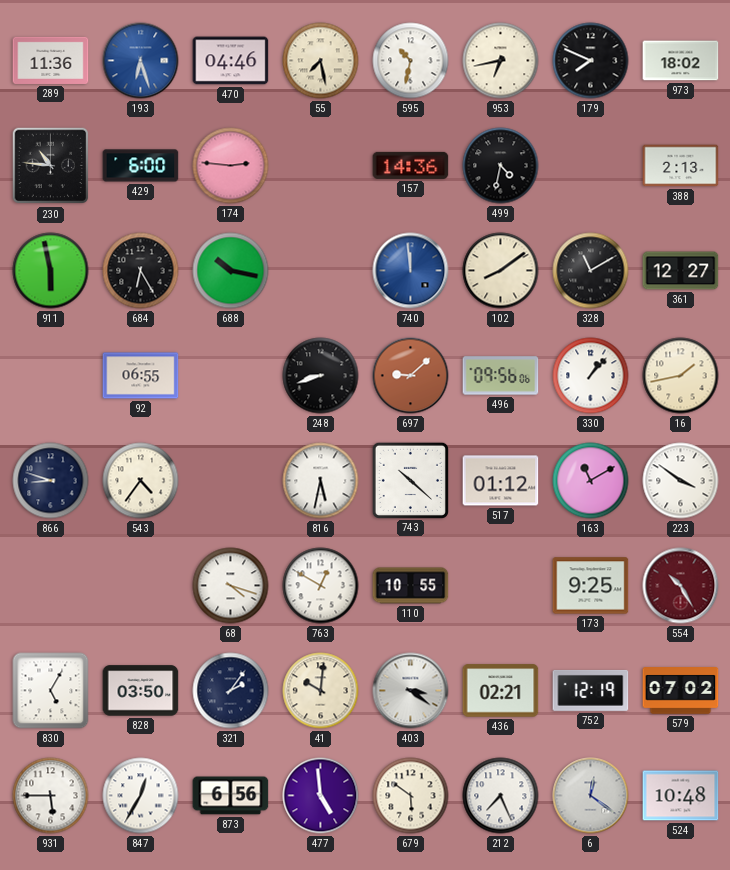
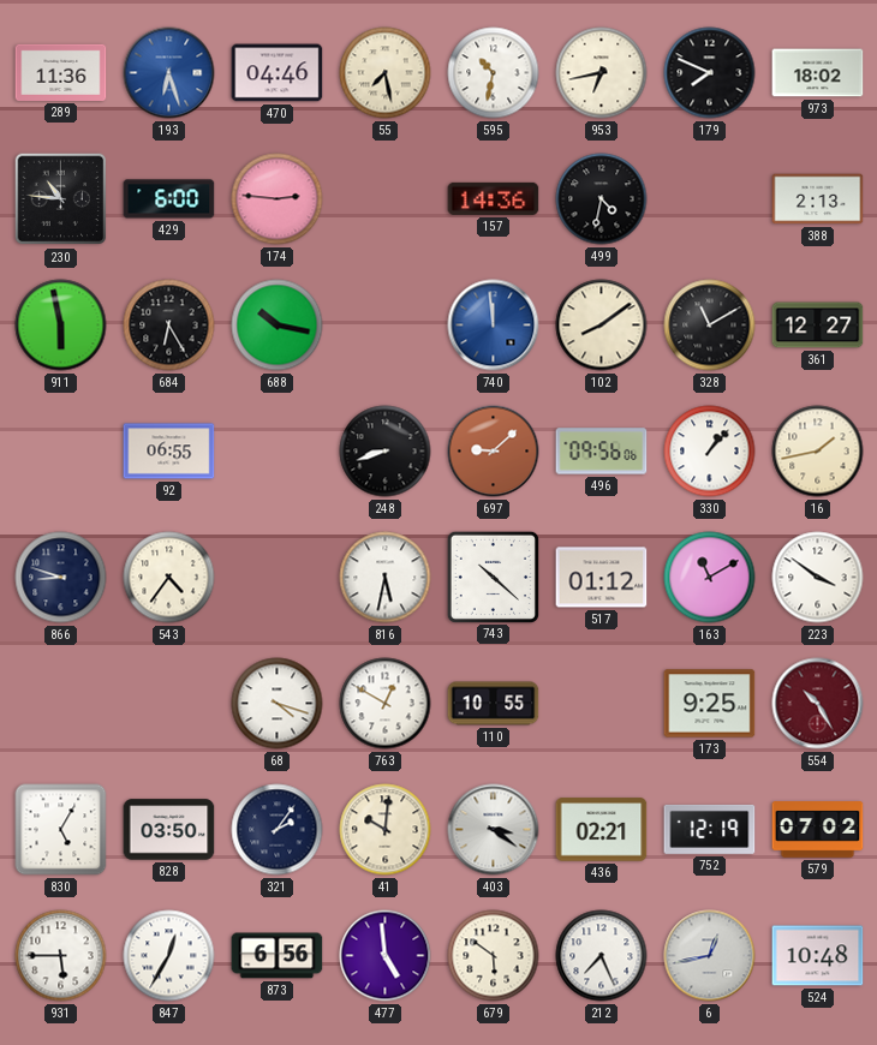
6: 12:21 -> 12:43
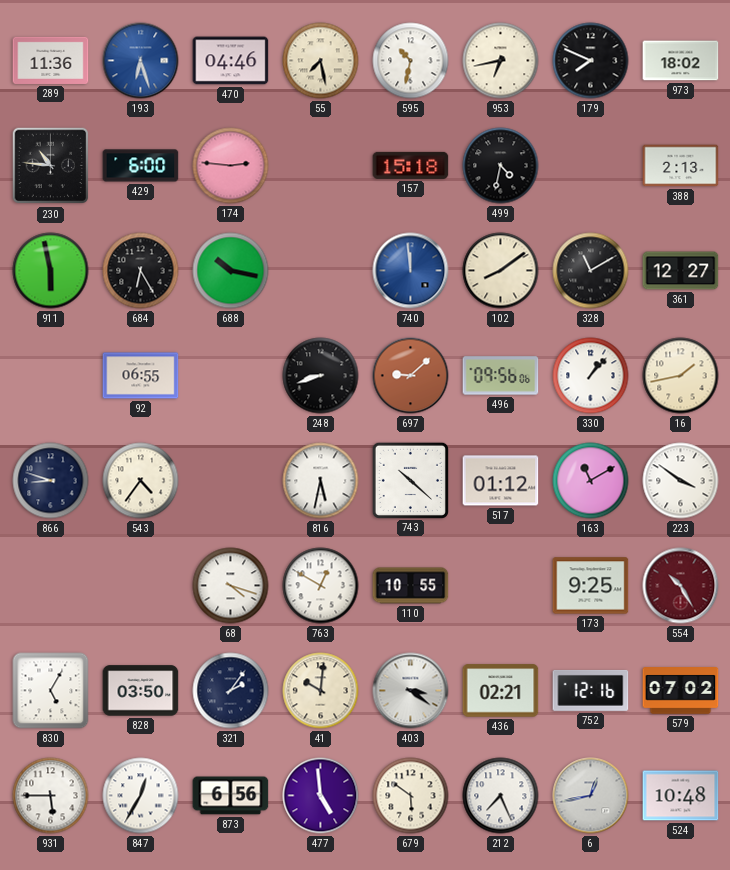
157: 14:36 -> 15:18
752: 12:19 -> 12:16
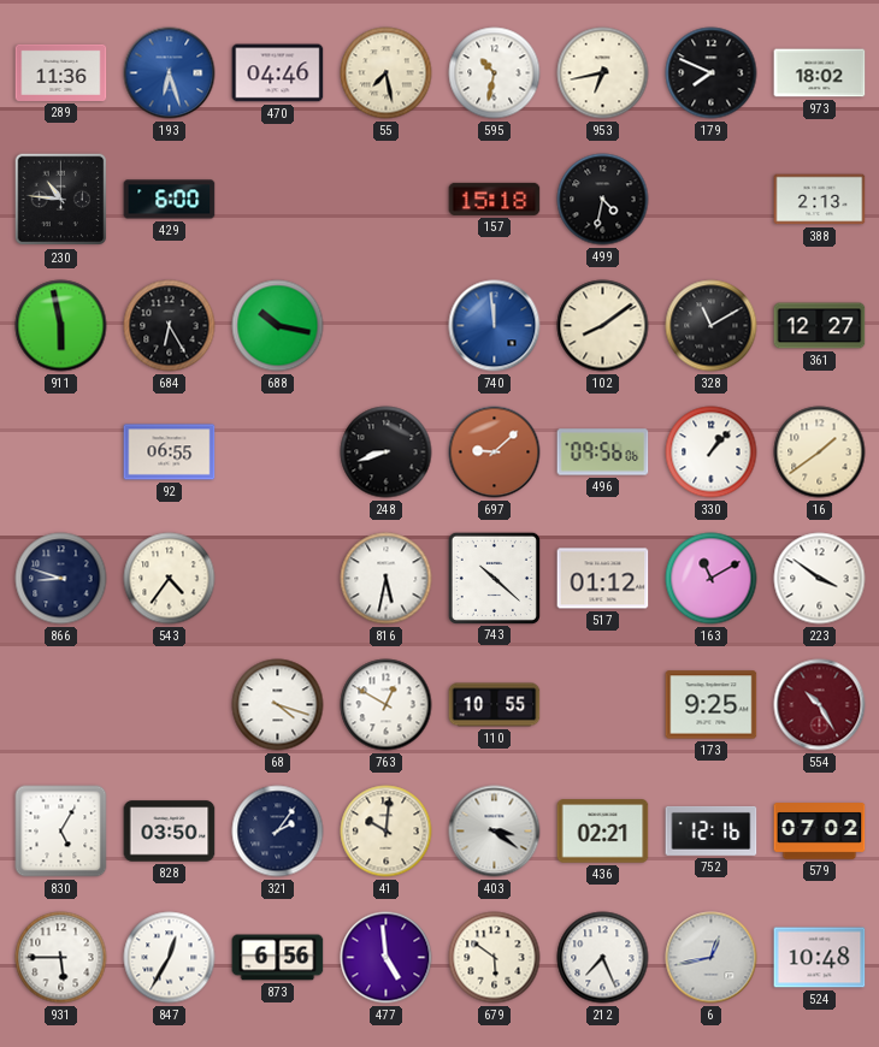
174: 2:46 -> none
16: 1:43 -> 1:39
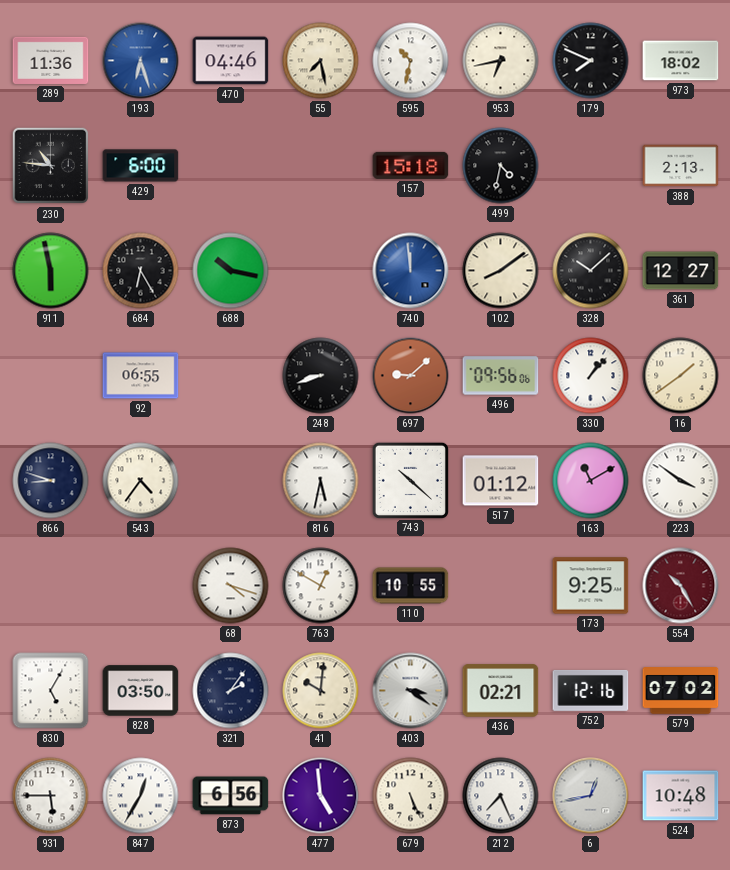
328: 11:10 -> 10:08
679: 5:51 -> 5:26
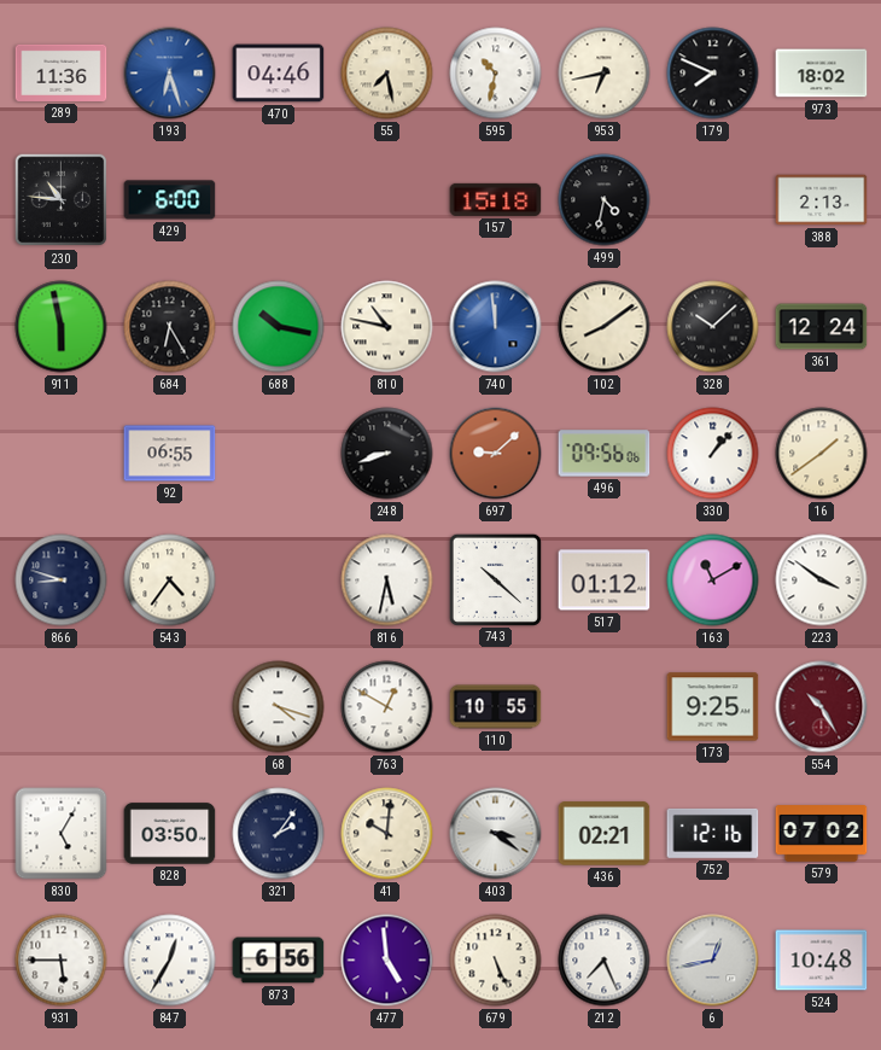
810: none -> 10:47
361: 12:27 -> 12:24
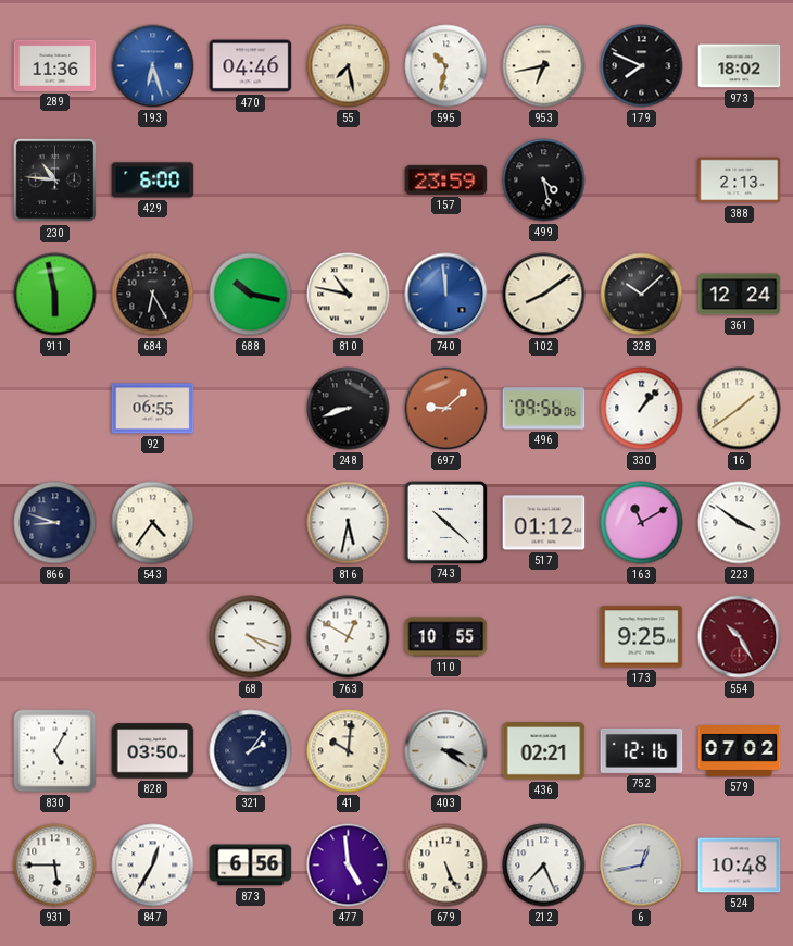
157: 15:18 -> 23:59
499: 4:32 -> 4:28
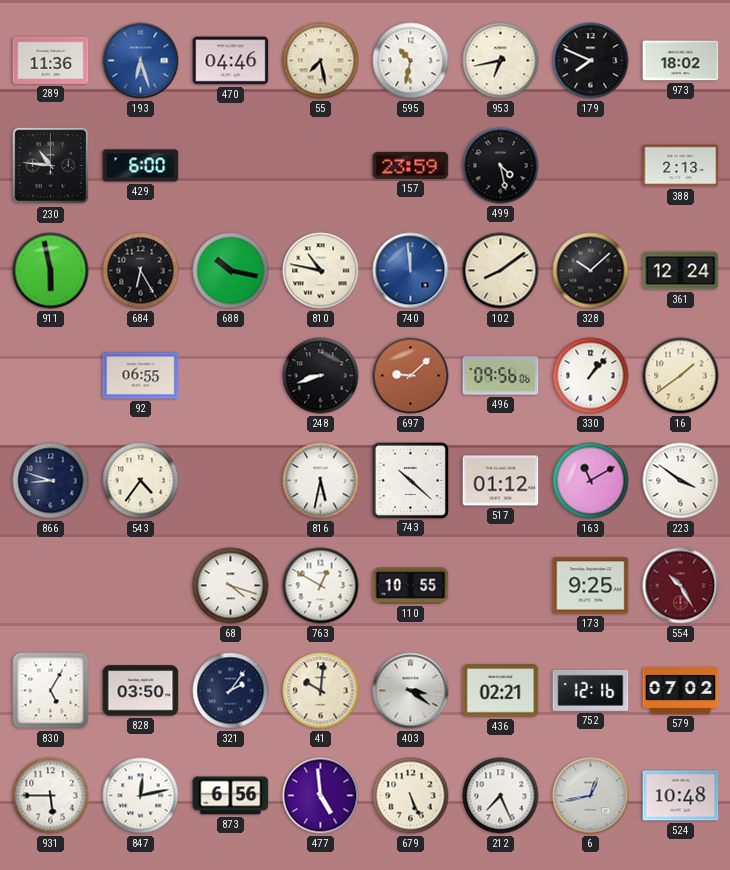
847: 12:35 -> 12:13
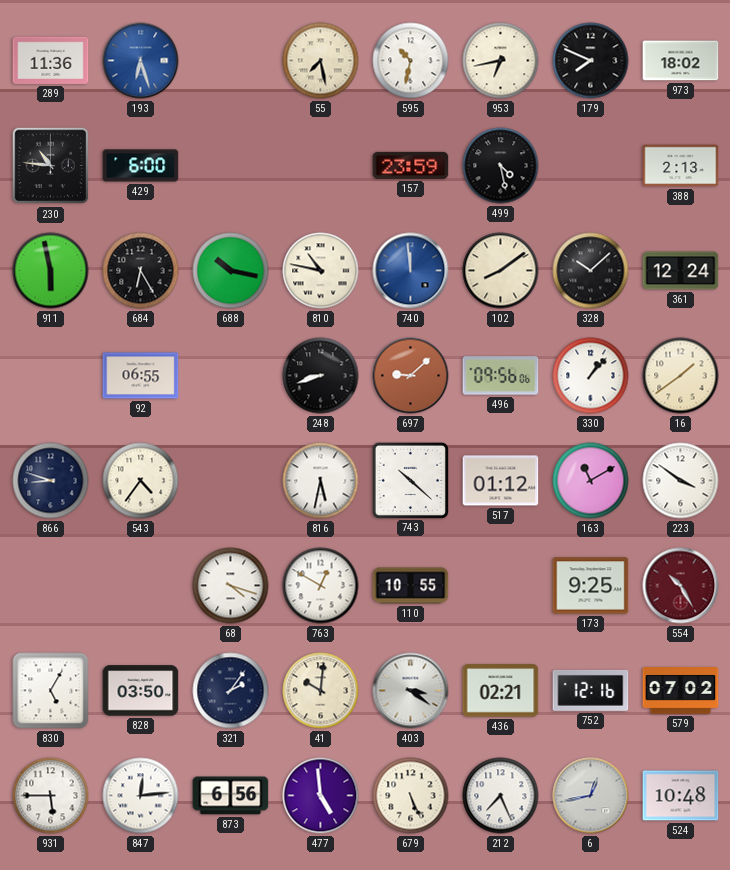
470: 04:46 -> none
847: 12:13 -> 12:14
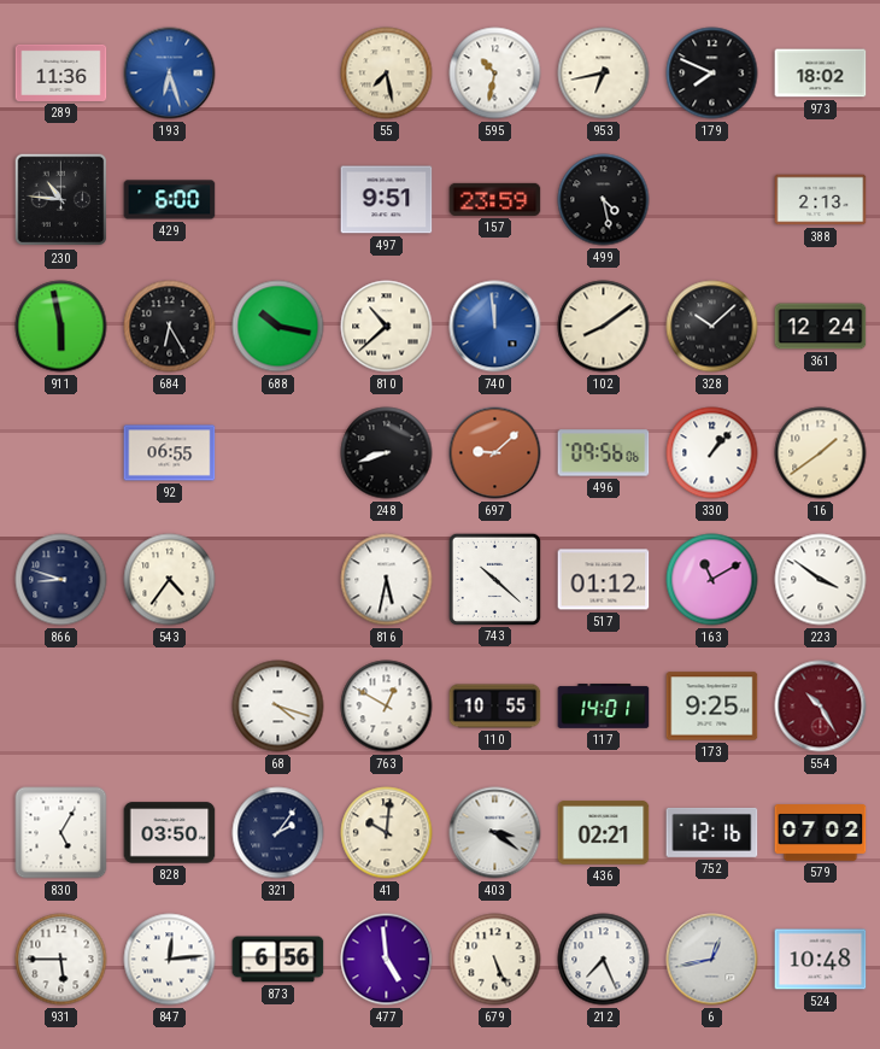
497: none -> 9:51
810: 10:47 -> 10:38
117: none -> 14:01
